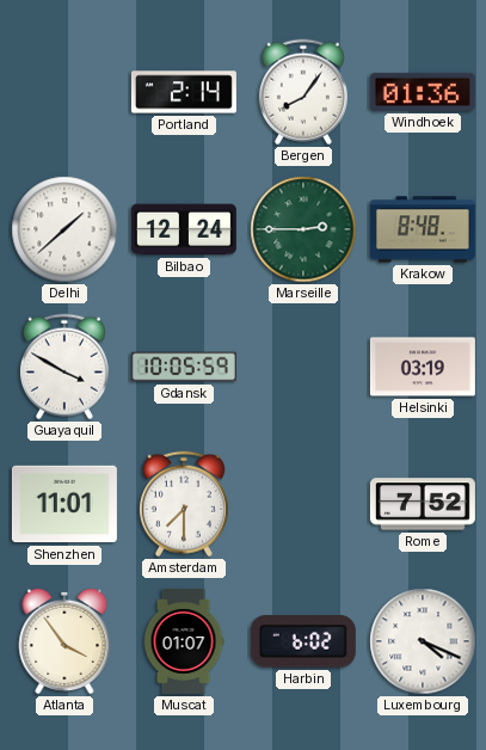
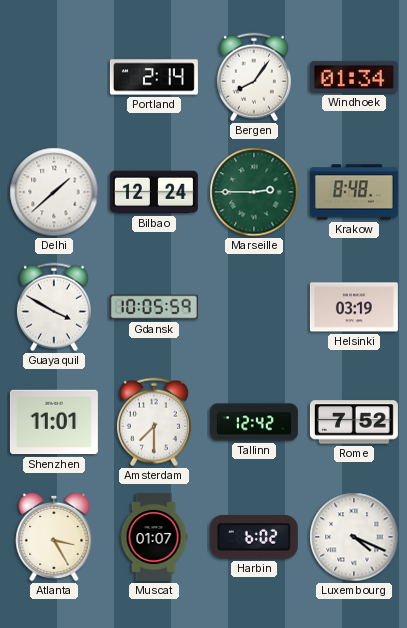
Windhoek: 01:36 -> 01:34
Tallinn: none -> 12:42
Atlanta: 3:54 -> 3:25
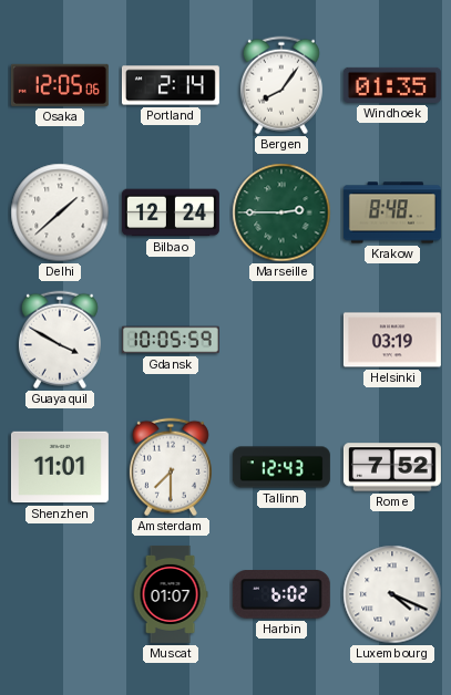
Osaka: none -> 12:05
Windhoek: 01:34 -> 01:35
Tallinn: 12:42 -> 12:43
Atlanta: 3:25 -> none
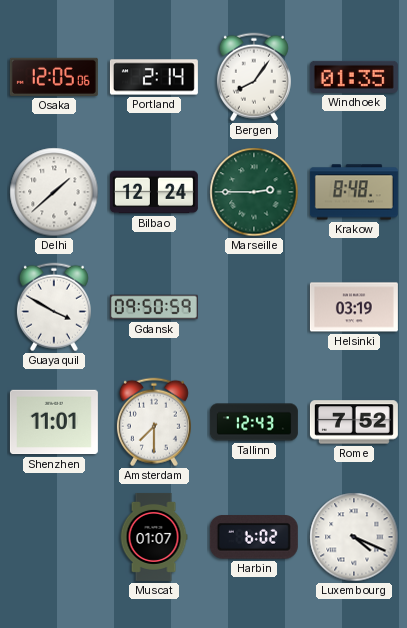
Gdansk: 10:05 -> 09:50
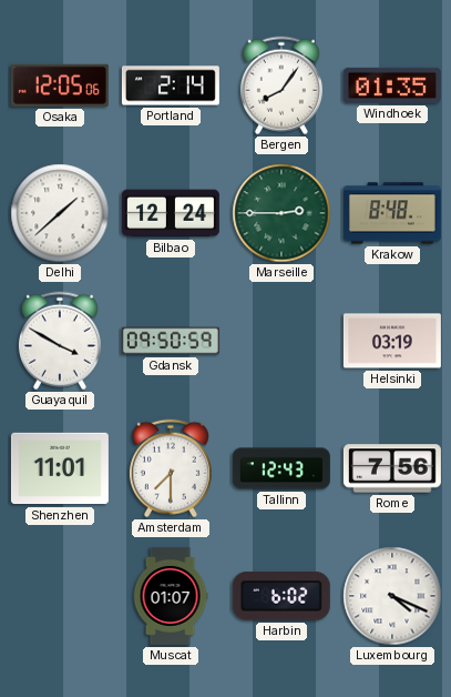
Rome: 7:52 -> 7:56
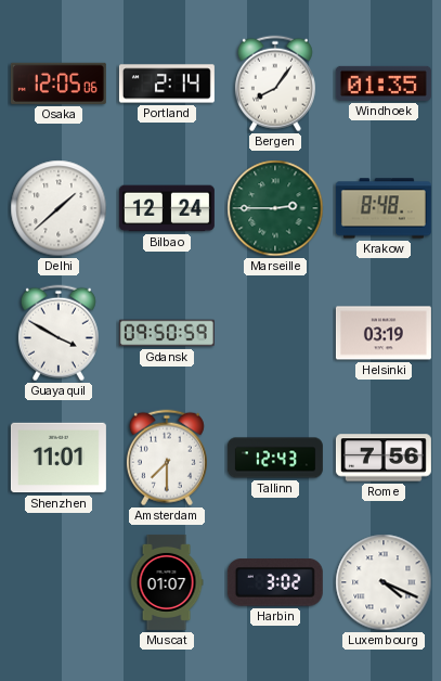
Harbin: 6:02 -> 3:02
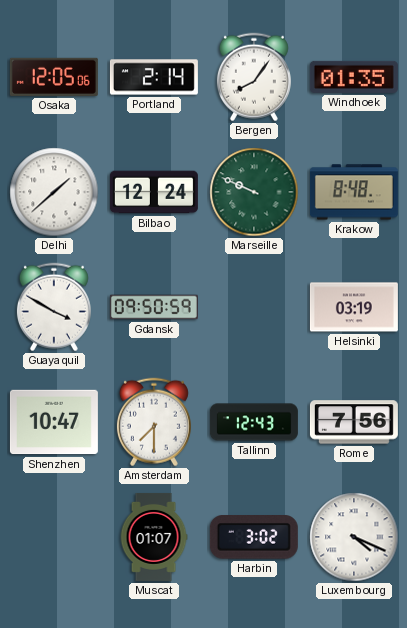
Marseille: 2:45 -> 9:49
Shenzhen: 11:01 -> 10:47
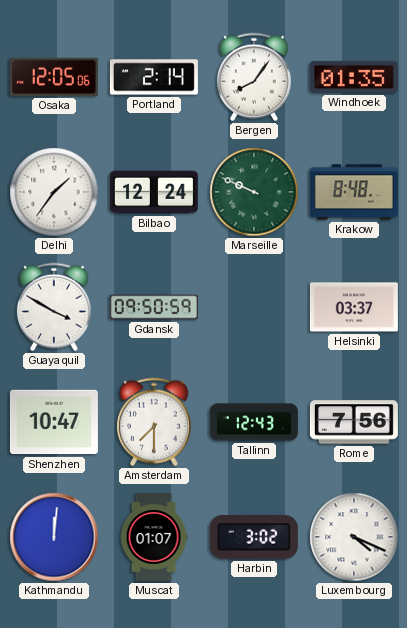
Delhi: 1:38 -> 1:36
Helsinki: 03:19 -> 03:37
Kathmandu: none -> 12:01
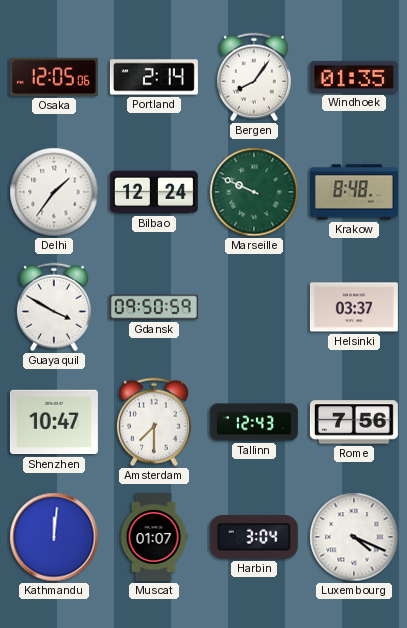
Harbin: 3:02 -> 3:04
